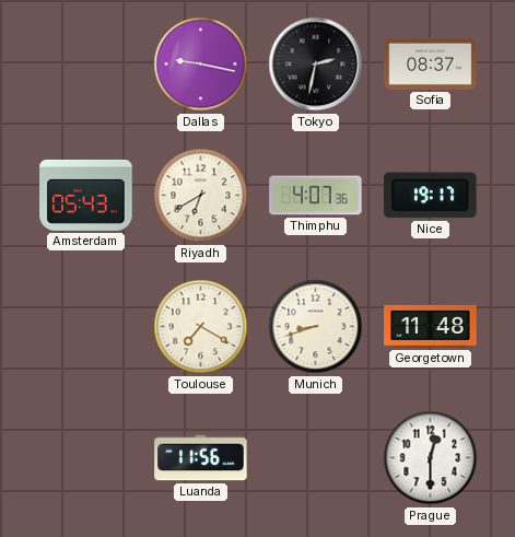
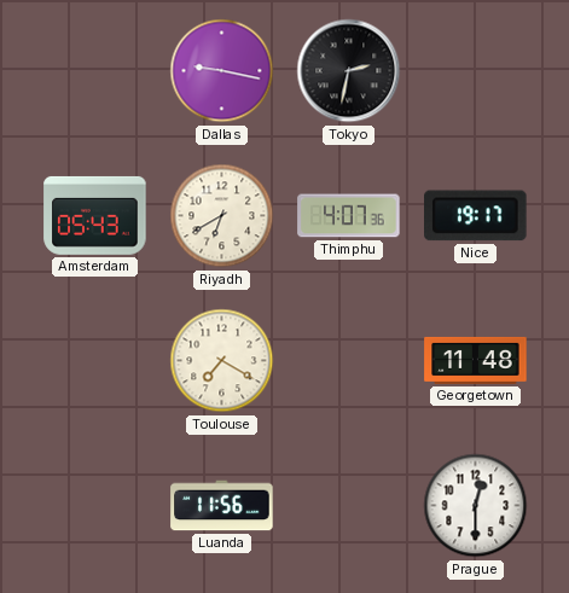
Sofia: 08:37 -> none
Munich: 8:42 -> none
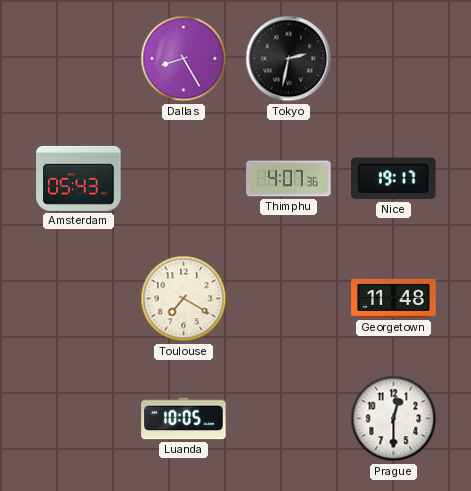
Dallas: 9:17 -> 8:25
Riyadh: 6:40 -> none
Luanda: 11:56 -> 10:05
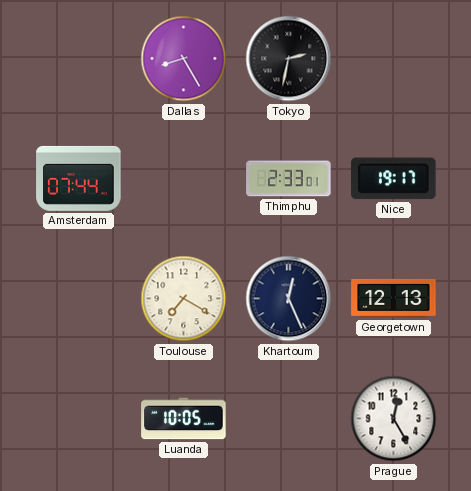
Amsterdam: 05:43 -> 07:44
Thimphu: 4:07 -> 2:33
Khartoum: none -> 12:26
Georgetown: 11:48 -> 12:13
Prague: 12:30 -> 12:25
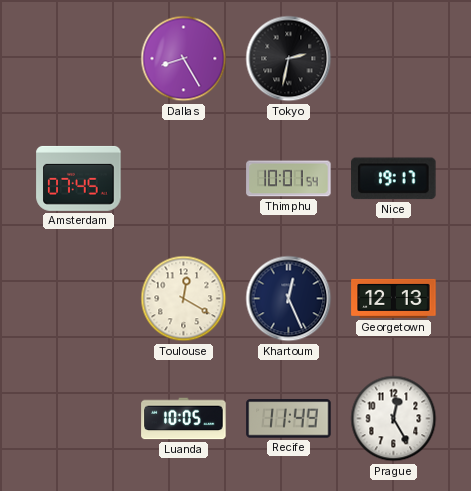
Amsterdam: 07:44 -> 07:45
Thimphu: 2:33 -> 10:01
Toulouse: 7:20 -> 12:20
Recife: none -> 11:49
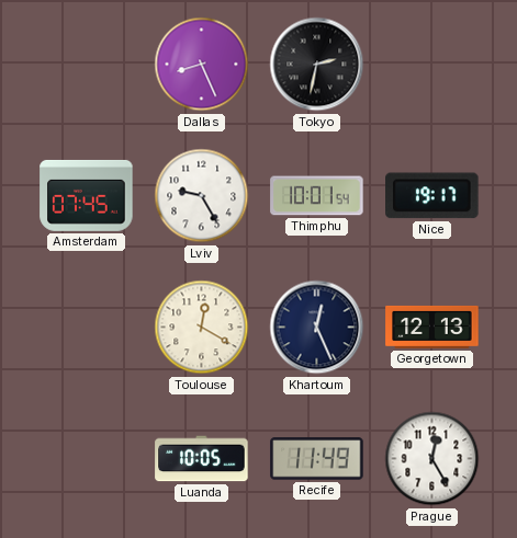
Dallas: 8:25 -> 8:26
Lviv: none -> 9:25
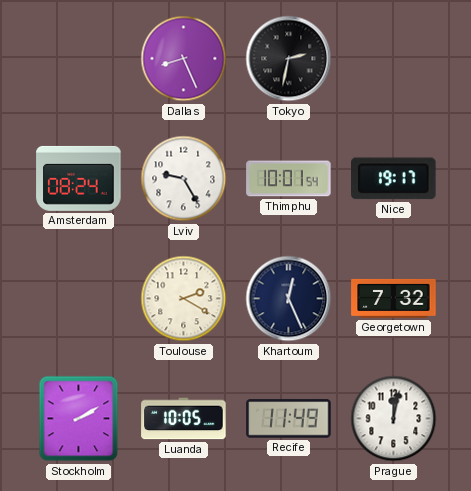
Amsterdam: 07:45 -> 08:24
Toulouse: 12:20 -> 2:20
Georgetown: 12:13 -> 7:32
Stockholm: none -> 2:10
Prague: 12:25 -> 12:02
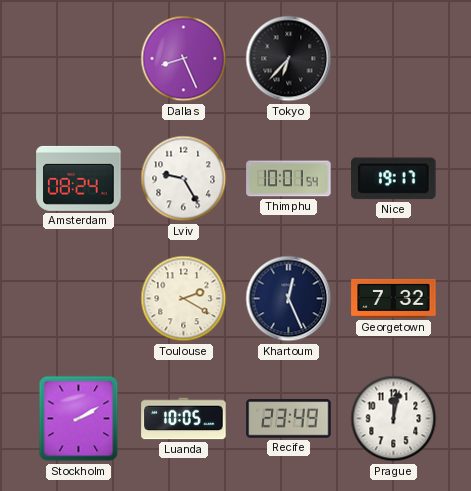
Tokyo: 2:32 -> 6:37
Recife: 11:49 -> 23:49
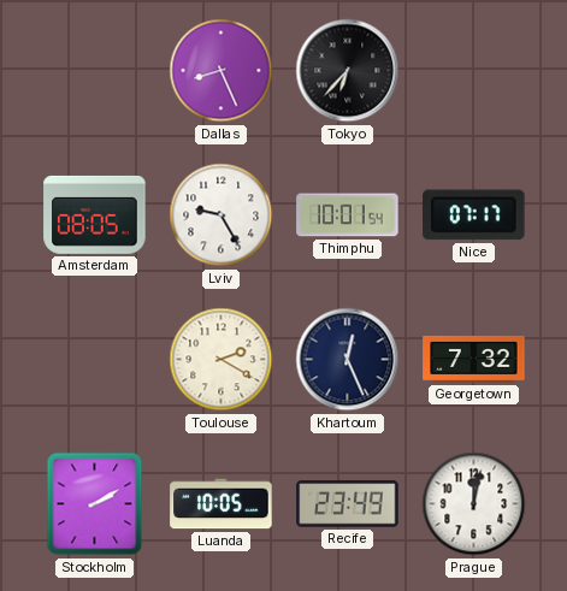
Amsterdam: 08:24 -> 08:05
Nice: 19:17 -> 07:17
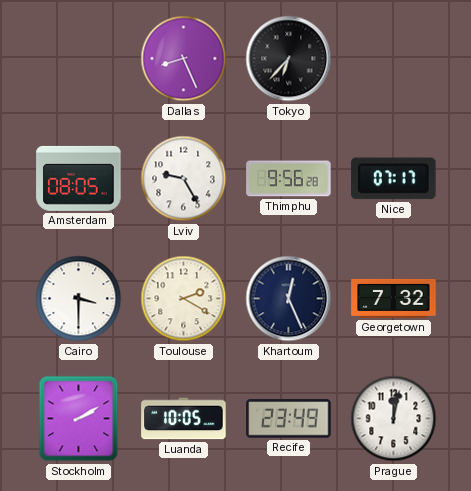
Thimphu: 10:01 -> 9:56
Cairo: none -> 3:30
